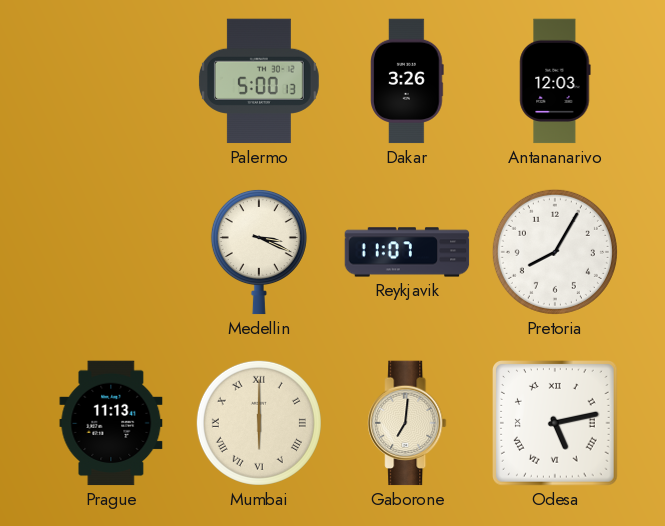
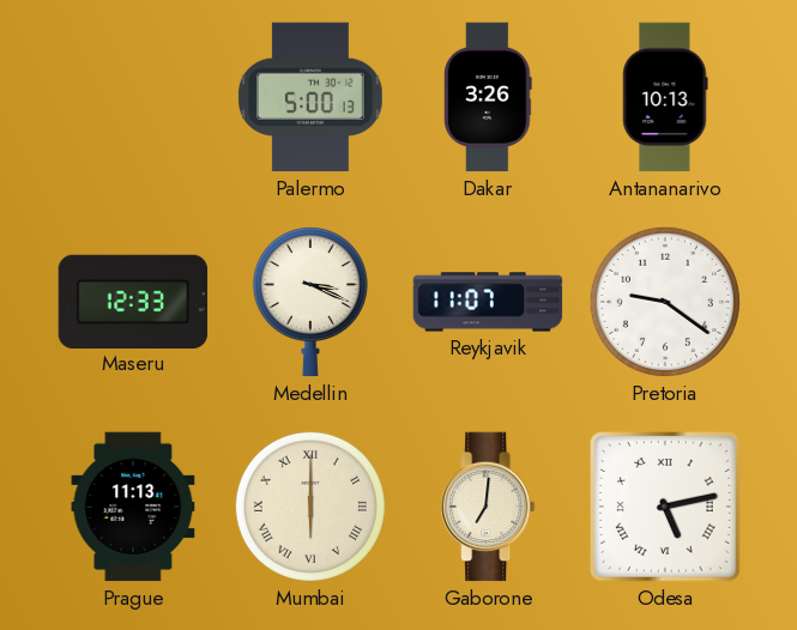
Antananarivo: 12:03 -> 10:13
Maseru: none -> 12:33
Pretoria: 8:05 -> 9:21
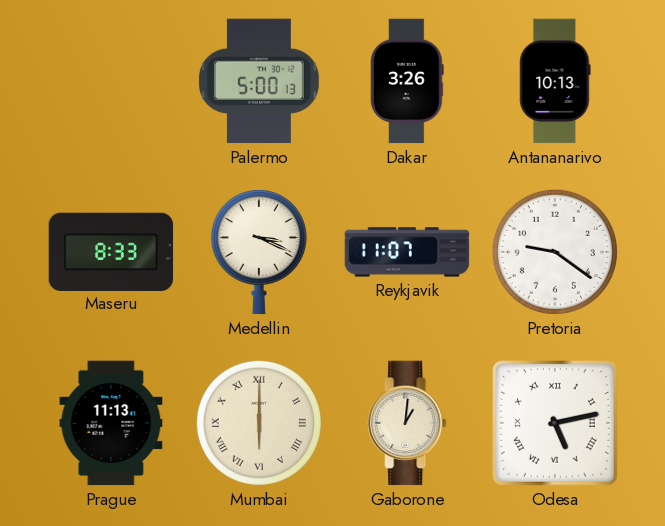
Maseru: 12:33 -> 8:33
Gaborone: 7:01 -> 1:01
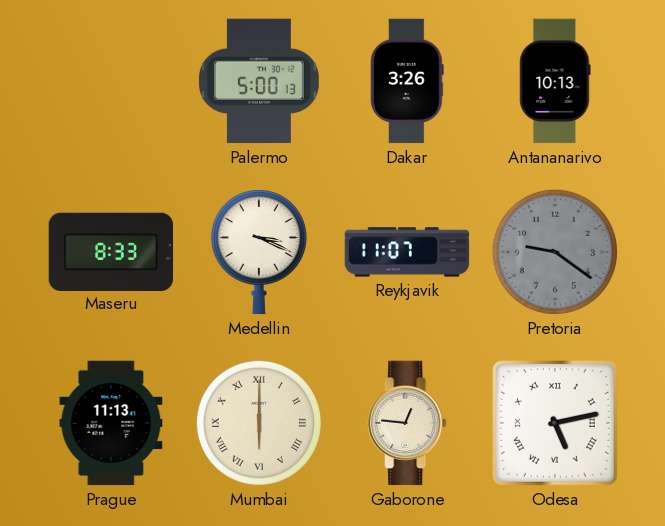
Pretoria dial: white -> grey
Gaborone: 1:01 -> 12:46
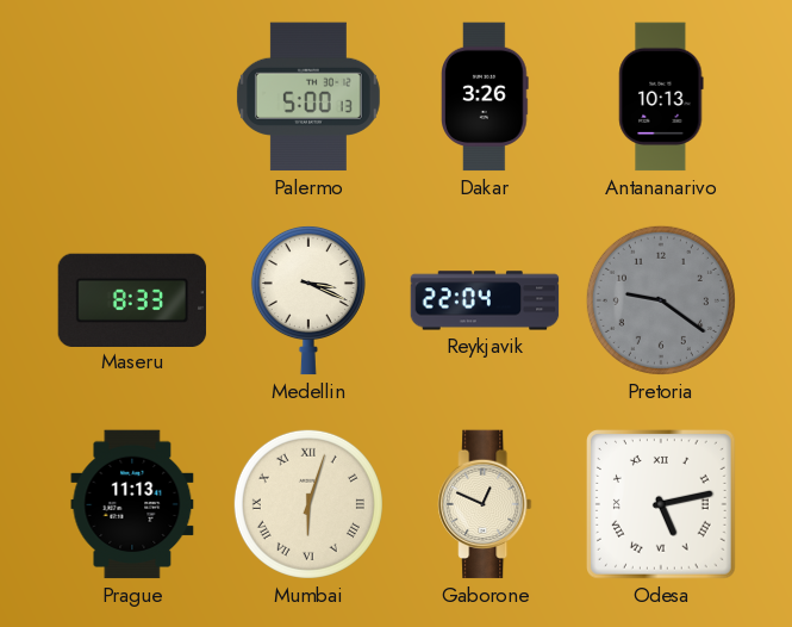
Reykjavik: 11:07 -> 22:04
Mumbai: 6:00 -> 6:03
Gaborone: 12:46 -> 12:49
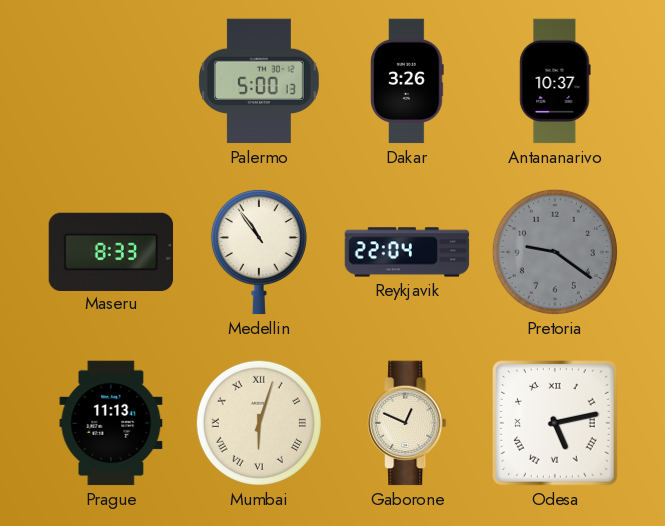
Antananarivo: 10:13 -> 10:37
Medellin: 3:19 -> 10:54
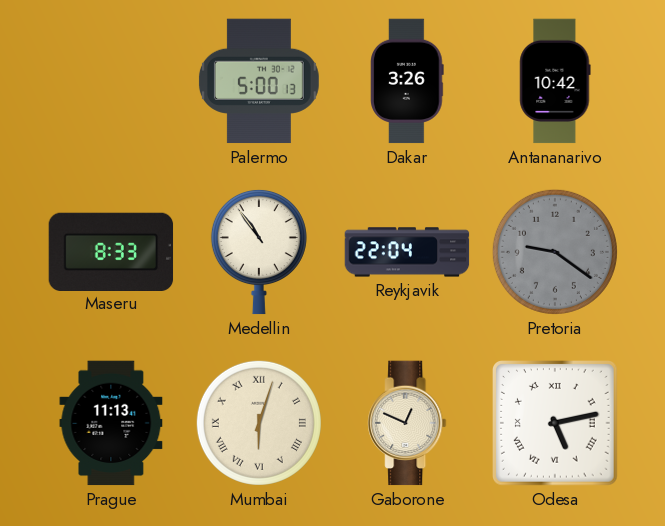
Antananarivo: 10:37 -> 10:42
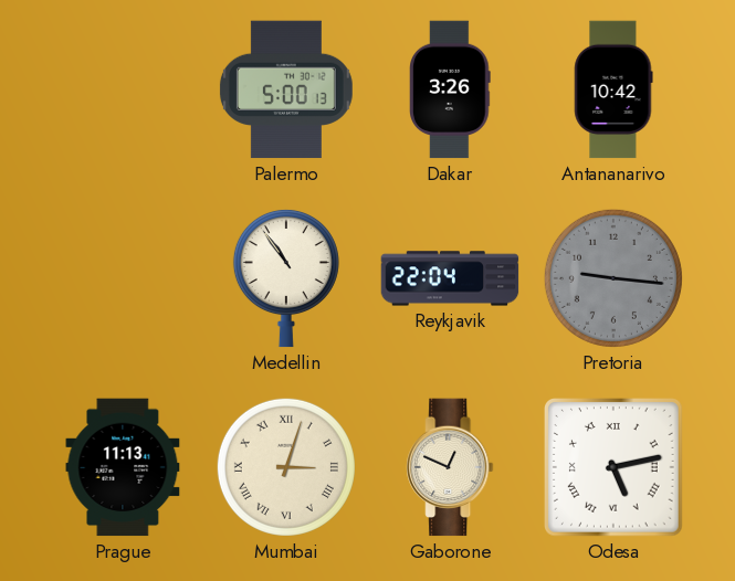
Maseru: 8:33 -> none
Pretoria: 9:21 -> 9:16
Mumbai: 6:03 -> 3:03
